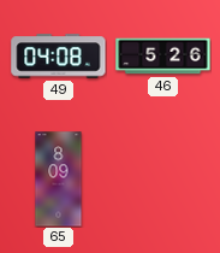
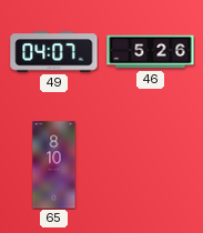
49: 04:08 -> 04:07
65: 8:09 -> 8:10
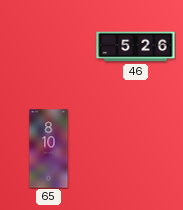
49: 04:07 -> none
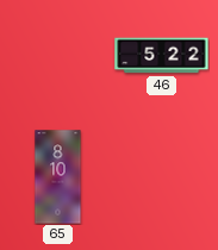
46: 5:26 -> 5:22
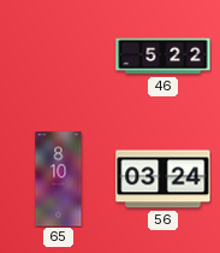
56: none -> 03:24
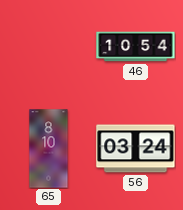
46: 5:22 -> 10:54
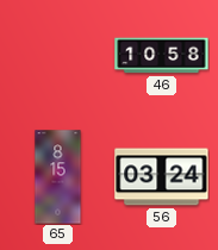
46: 10:54 -> 10:58
65: 8:10 -> 8:15
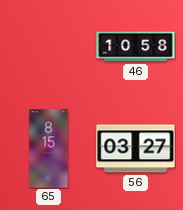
56: 03:24 -> 03:27
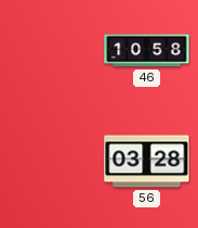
65: 8:15 -> none
56: 03:27 -> 03:28
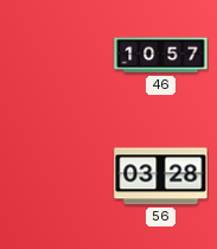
46: 10:58 -> 10:57
